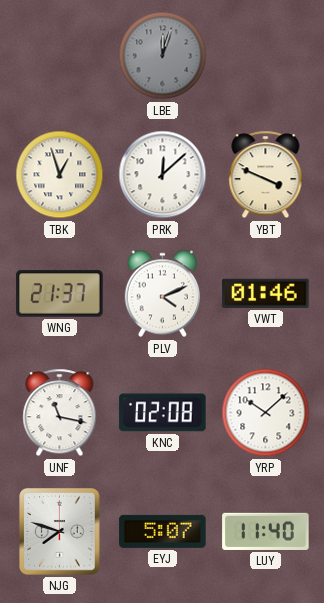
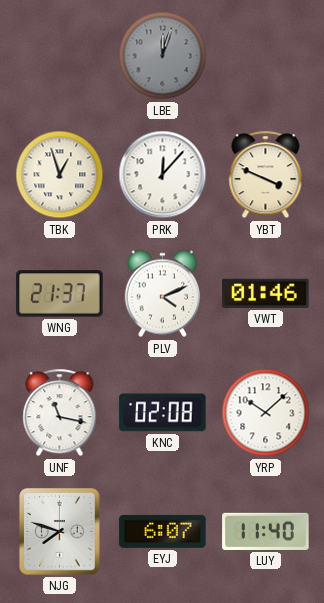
PRK: 12:08 -> 12:07
EYJ: 5:07 -> 6:07
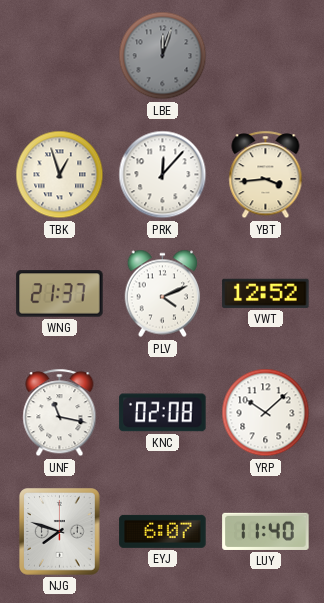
YBT: 3:49 -> 3:44
VWT: 01:46 -> 12:52
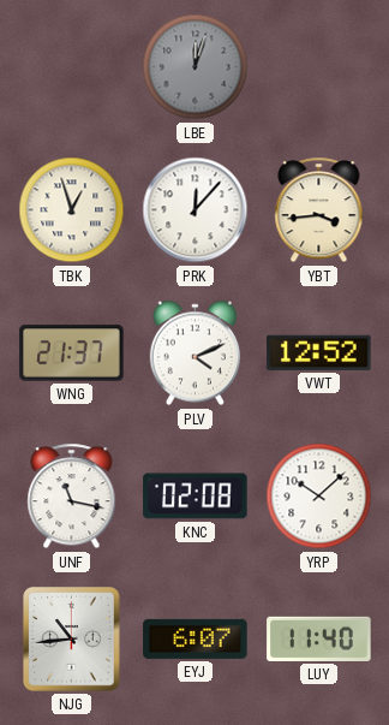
NJG: 7:48 -> 10:44
